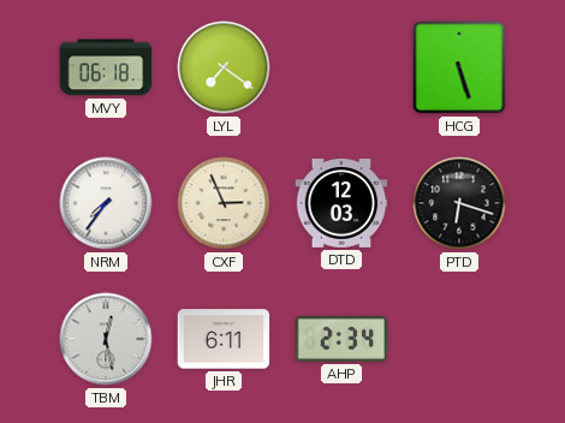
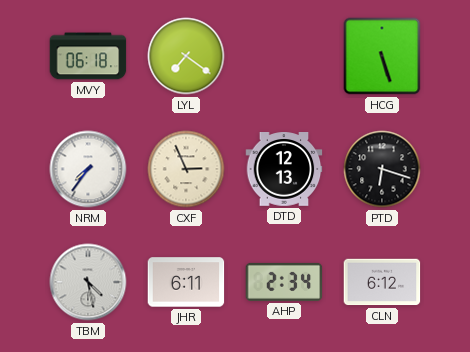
DTD: 12:03 -> 12:13
TBM: 12:28 -> 4:28
CLN: none -> 6:12
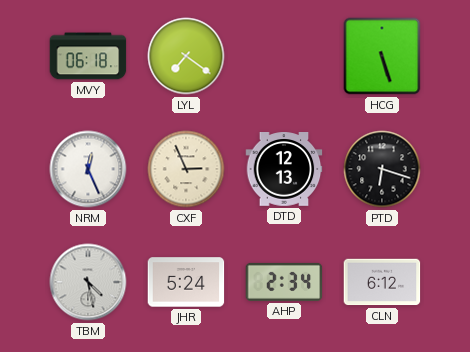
NRM: 7:36 -> 12:26
JHR: 6:11 -> 5:24
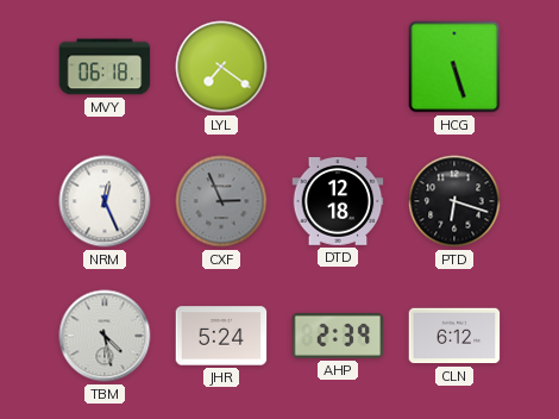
CXF dial: cream -> grey
DTD: 12:13 -> 12:18
AHP: 2:34 -> 2:39
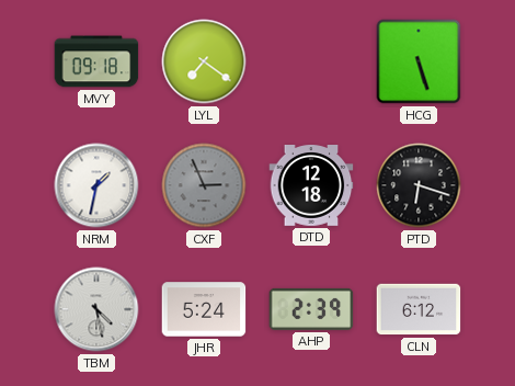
MVY: 06:18 -> 09:18
NRM: 12:26 -> 1:32
